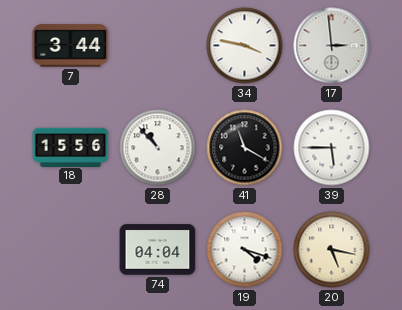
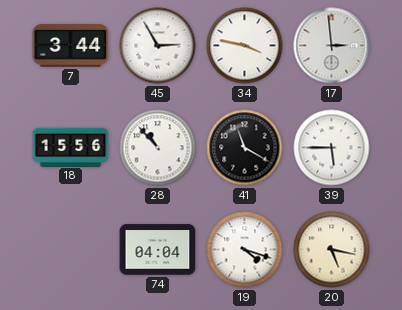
45: none -> 2:55
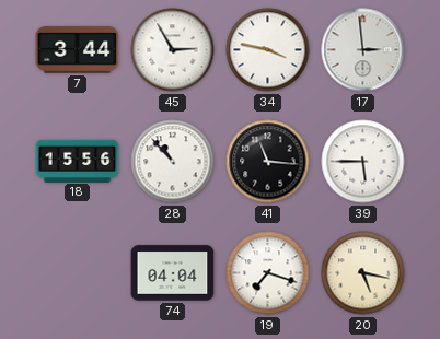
41: 11:20 -> 11:16
19: 4:18 -> 7:18
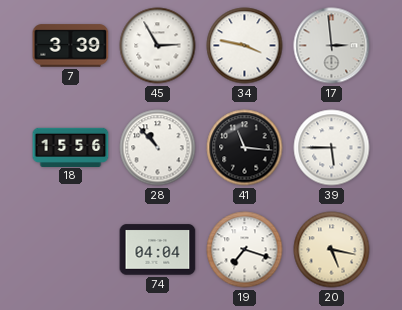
7: 3:44 -> 3:39
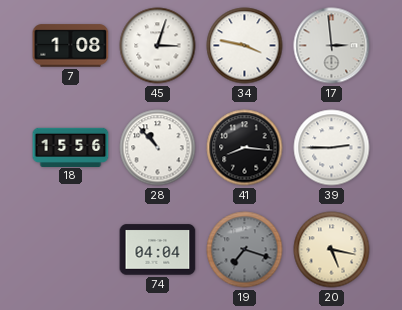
7: 3:39 -> 1:08
45: 2:55 -> 3:03
41: 11:16 -> 8:16
39: 5:45 -> 2:45
19 dial: white -> grey
